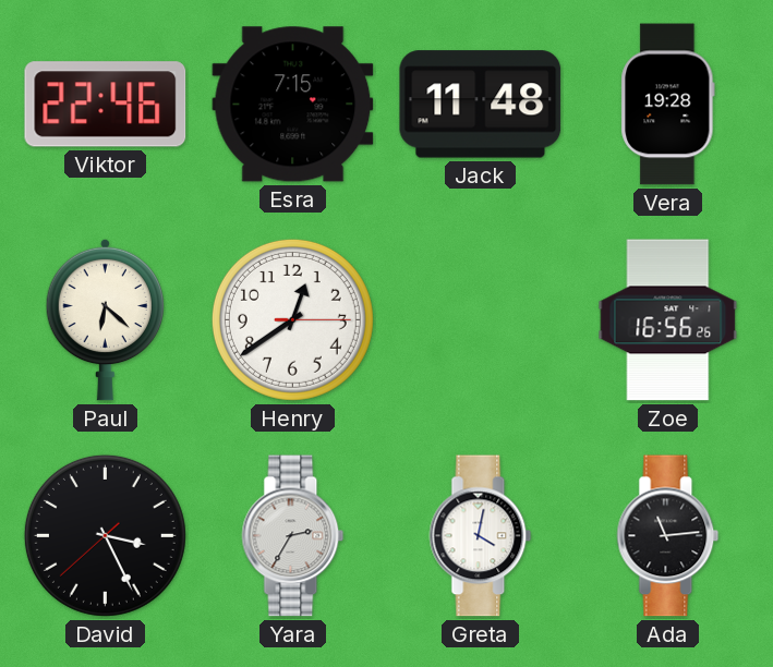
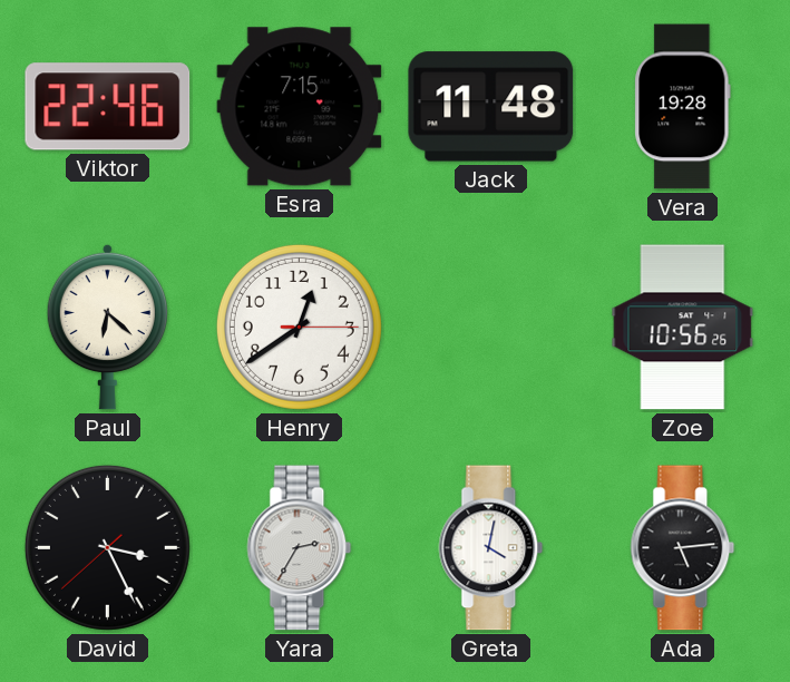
Zoe: 16:56 -> 10:56
Ada: 11:14 -> 5:14
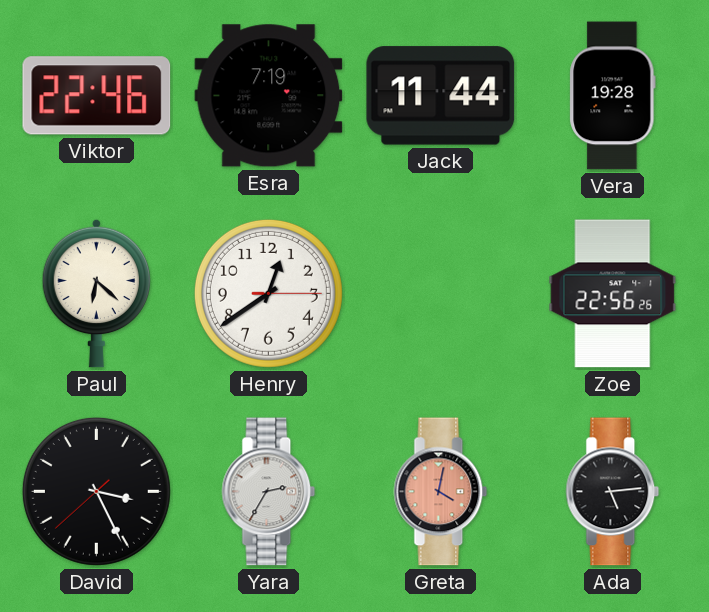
Esra: 7:15 -> 7:19
Jack: 11:48 -> 11:44
Zoe: 10:56 -> 22:56
Greta dial: white -> salmon
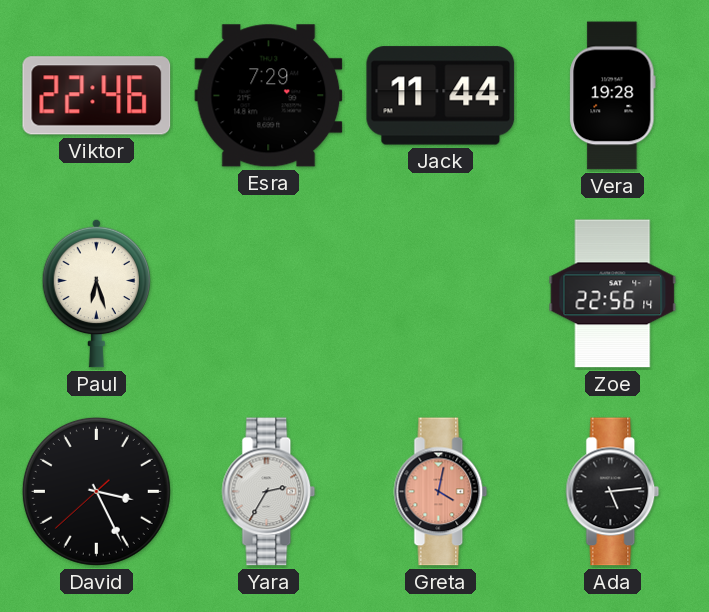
Esra: 7:19 -> 7:29
Paul: 6:22 -> 6:27
Henry: 12:39 -> none
Zoe: 22:56:26 -> 22:56:14
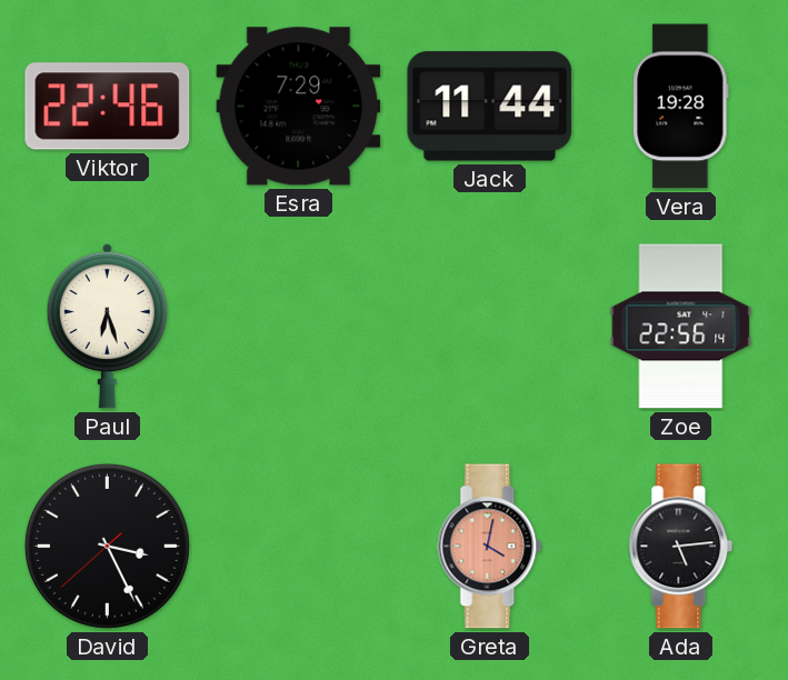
Yara: 2:35 -> none
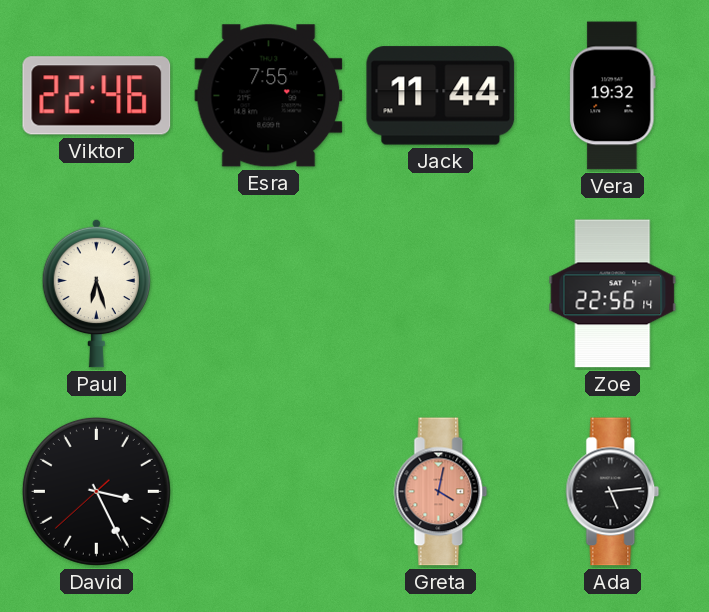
Esra: 7:29 -> 7:55
Vera: 19:28 -> 19:32
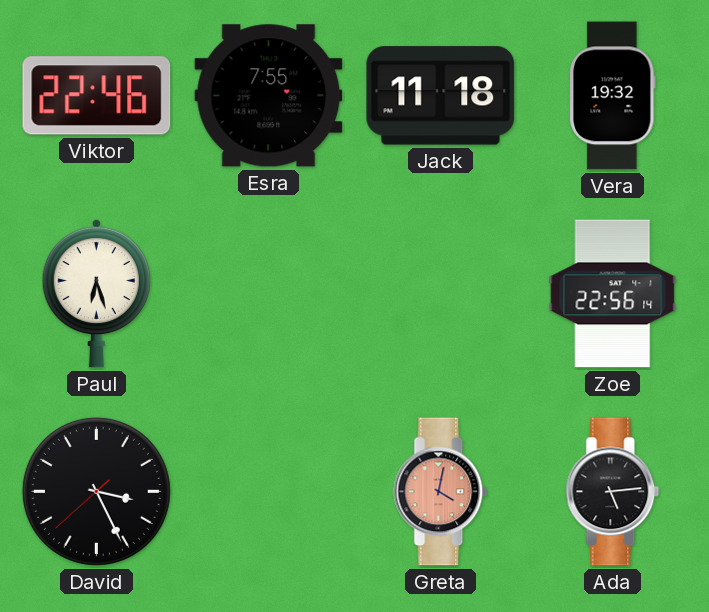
Jack: 11:44 -> 11:18
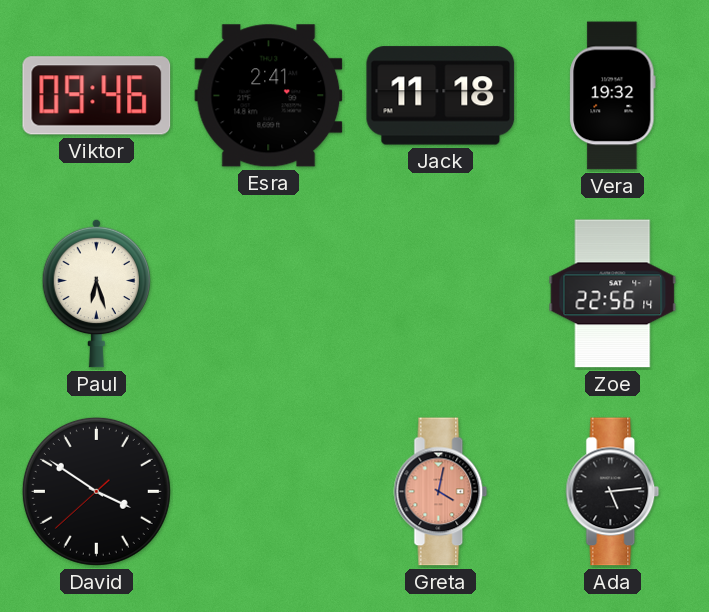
Viktor: 22:46 -> 09:46
Esra: 7:55 -> 2:41
David: 3:25 -> 3:50
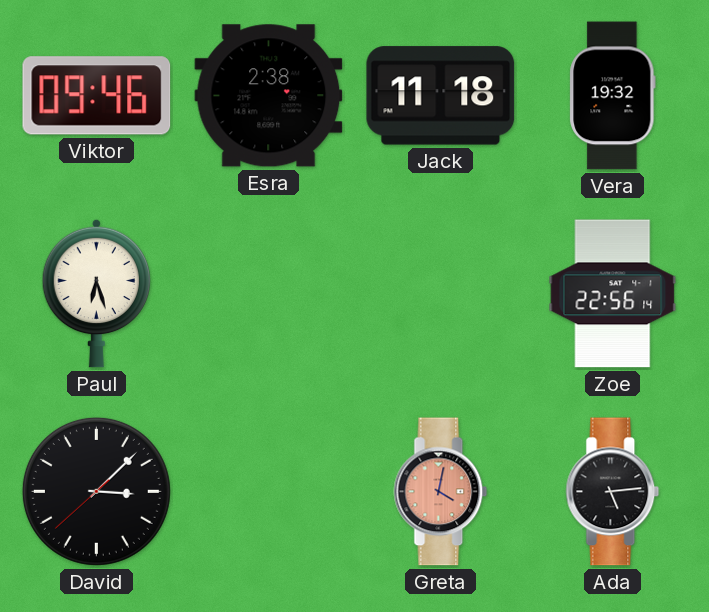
Esra: 2:41 -> 2:38
David: 3:50 -> 3:07
